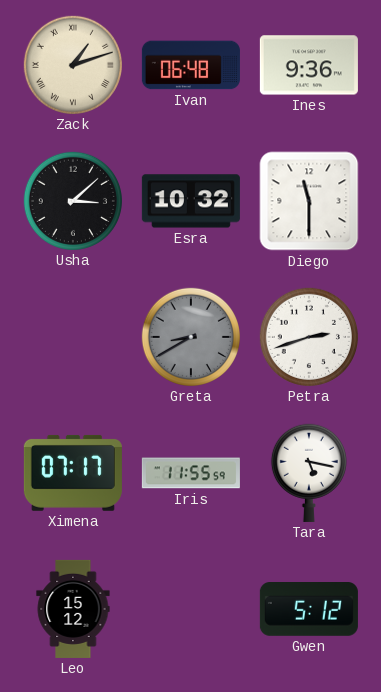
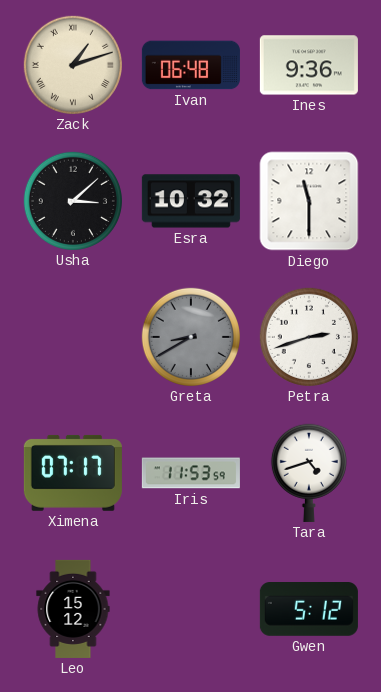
Iris: 11:55 -> 11:53
Tara: 5:17 -> 4:42
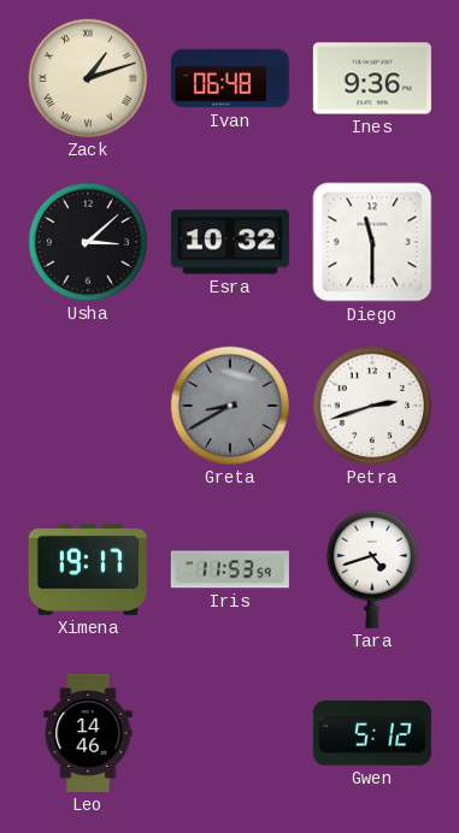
Ximena: 07:17 -> 19:17
Leo: 15:12 -> 14:46
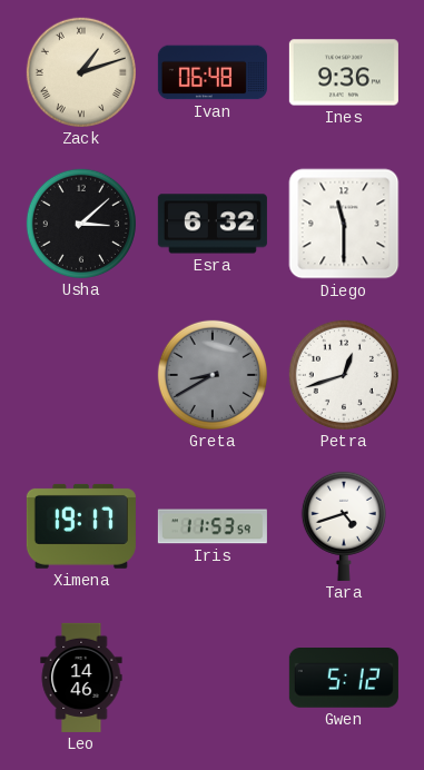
Esra: 10:32 -> 6:32
Petra: 2:42 -> 12:42
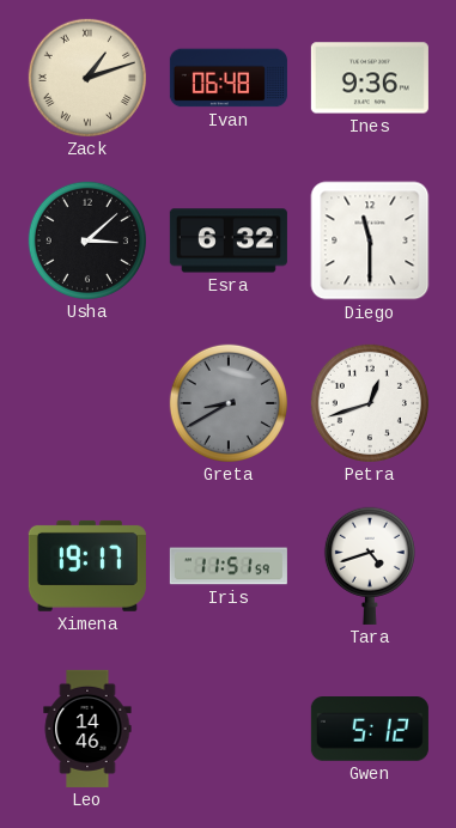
Iris: 11:53 -> 11:51
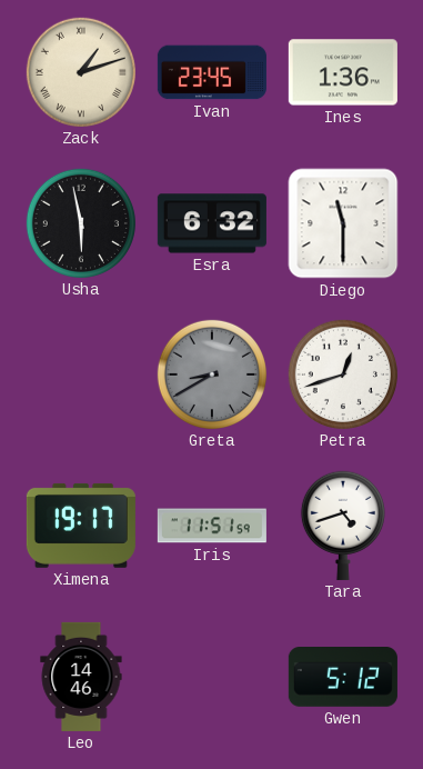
Ivan: 06:48 -> 23:45
Ines: 9:36 -> 1:36
Usha: 3:08 -> 5:58
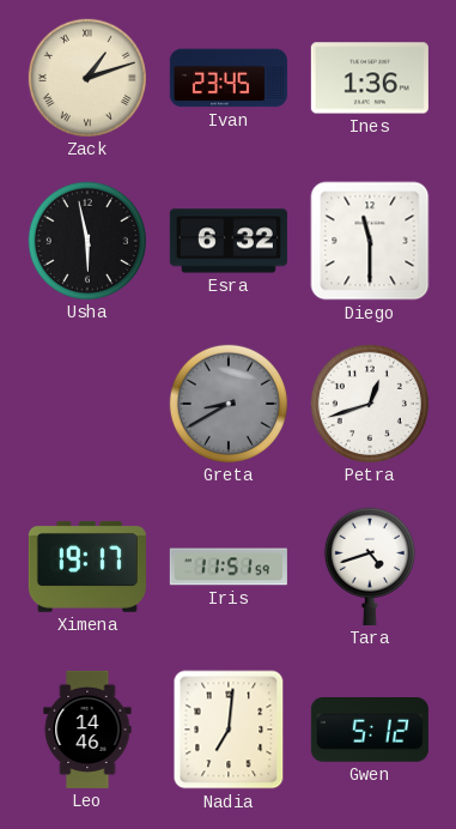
Nadia: none -> 7:01
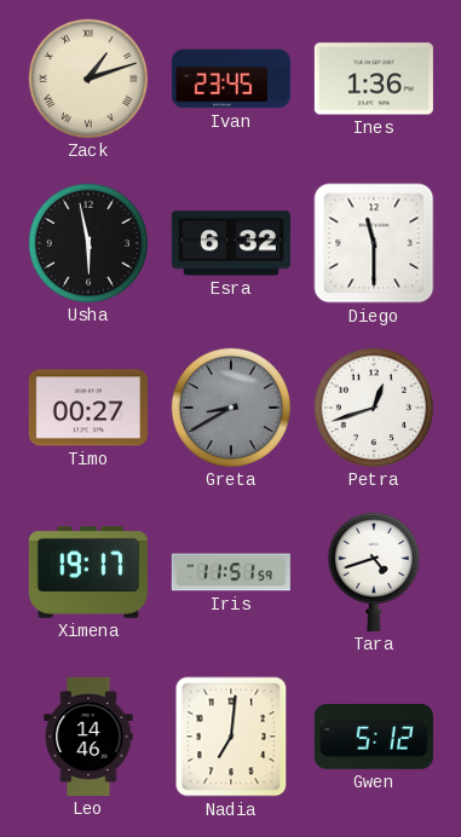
Timo: none -> 00:27
